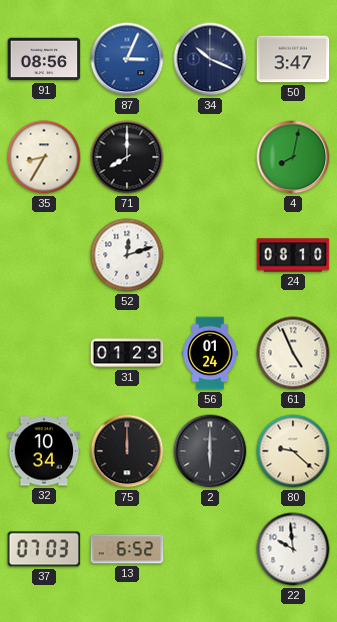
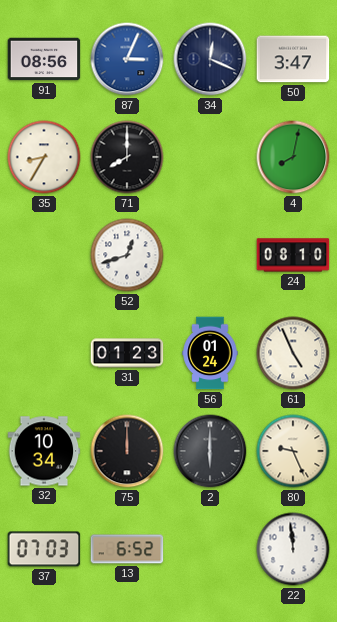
34: 10:19 -> 12:19
52: 12:12 -> 12:42
80: 9:22 -> 9:26
22: 9:59 -> 11:59
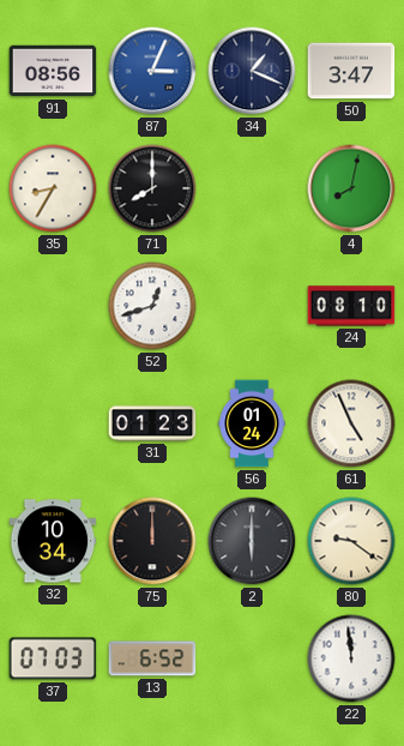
34: 12:19 -> 1:19
80: 9:26 -> 9:21
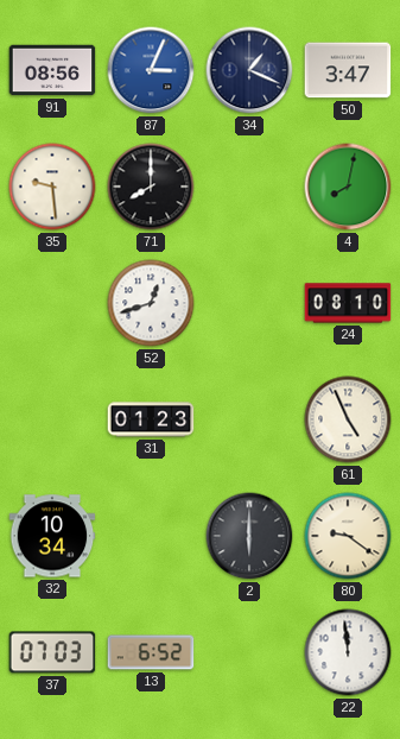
35: 8:35 -> 9:29
56: 01:24 -> none
75: 12:00 -> none
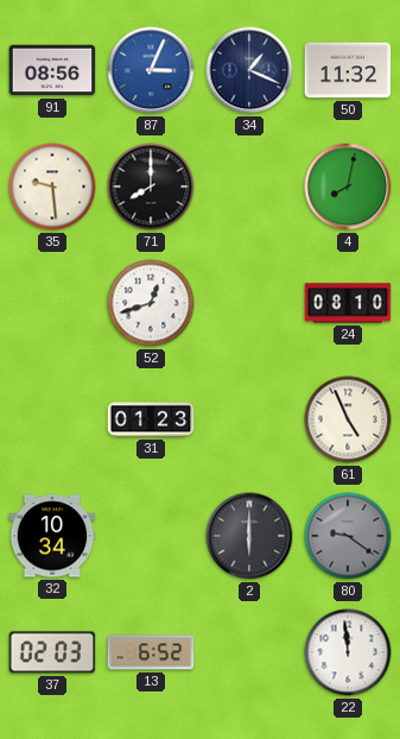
50: 3:47 -> 11:32
80 dial: cream -> grey
37: 07:03 -> 02:03
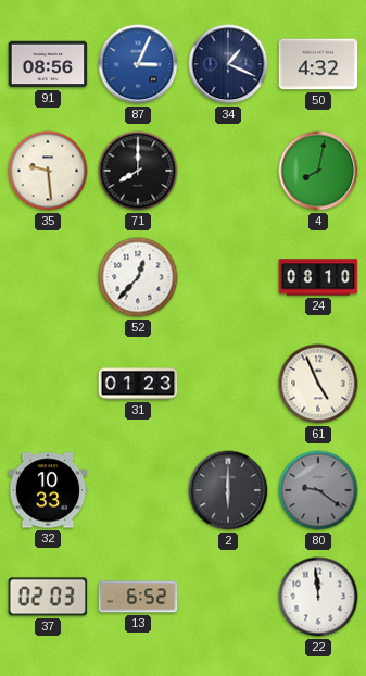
50: 11:32 -> 4:32
52: 12:42 -> 12:37
32: 10:34 -> 10:33
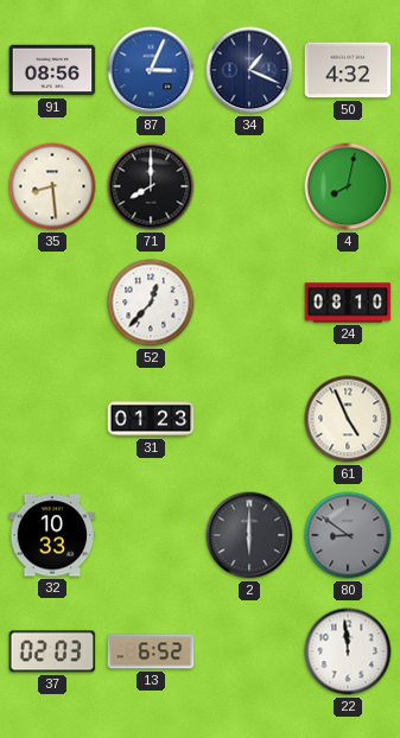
35: 9:29 -> 8:29
80: 9:21 -> 8:51
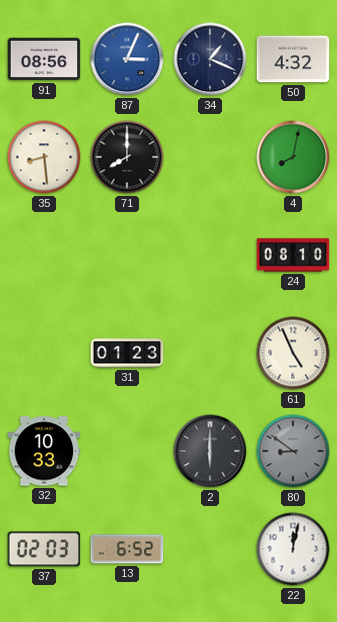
52: 12:37 -> none
22: 11:59 -> 12:02
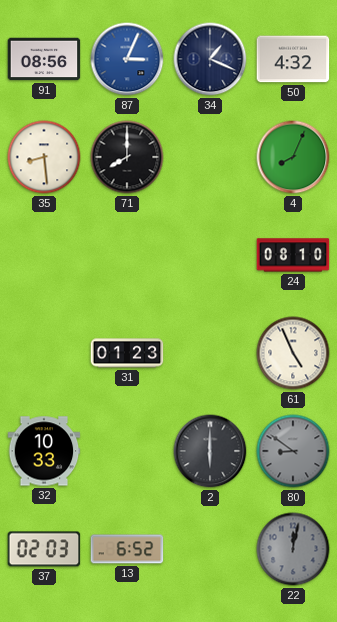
4: 8:02 -> 8:04
22 dial: white -> grey
